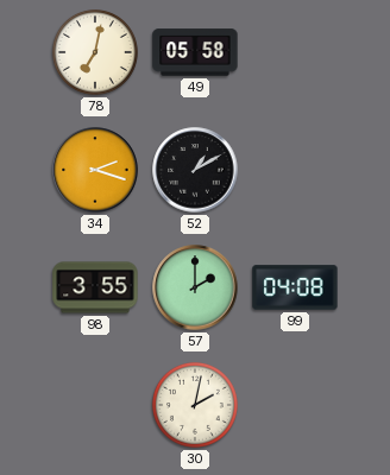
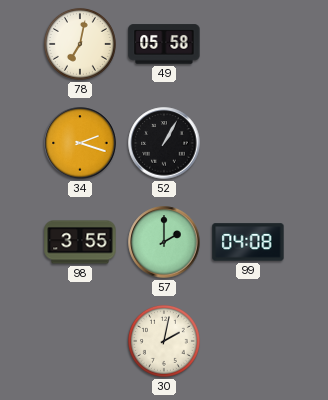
52: 1:10 -> 1:05
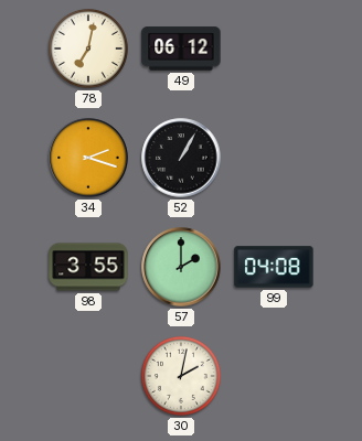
49: 05:58 -> 06:12
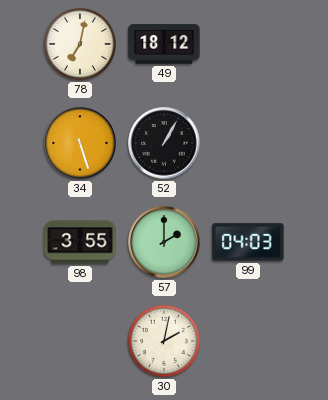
49: 06:12 -> 18:12
34: 2:18 -> 5:27
99: 04:08 -> 04:03
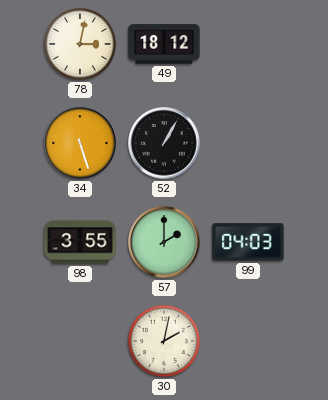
78: 7:02 -> 3:02
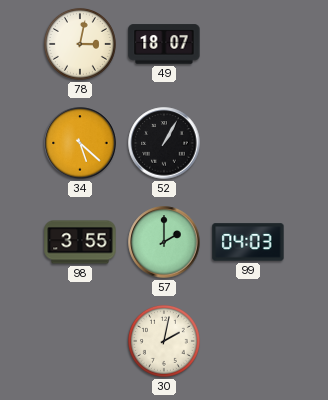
49: 18:12 -> 18:07
34: 5:27 -> 5:22
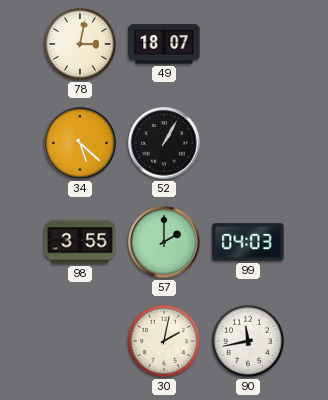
90: none -> 11:43
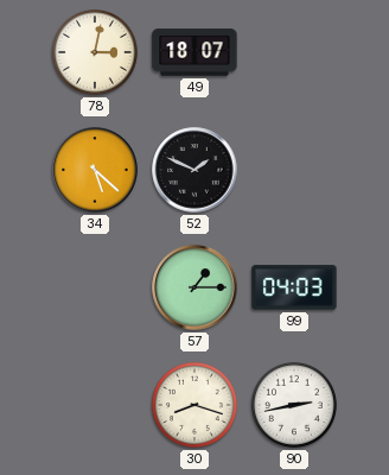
52: 1:05 -> 1:49
98: 3:55 -> none
57: 2:00 -> 1:15
30: 2:02 -> 8:18
90: 11:43 -> 2:43
